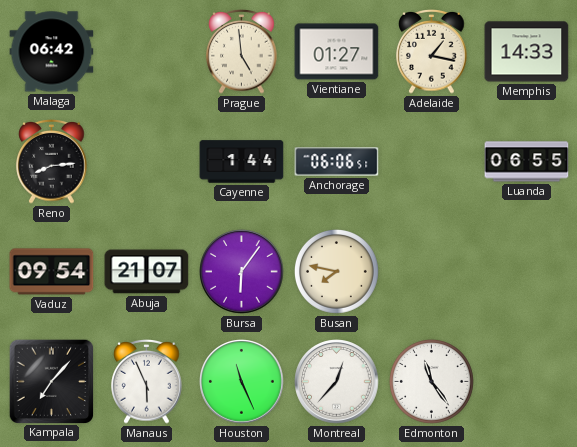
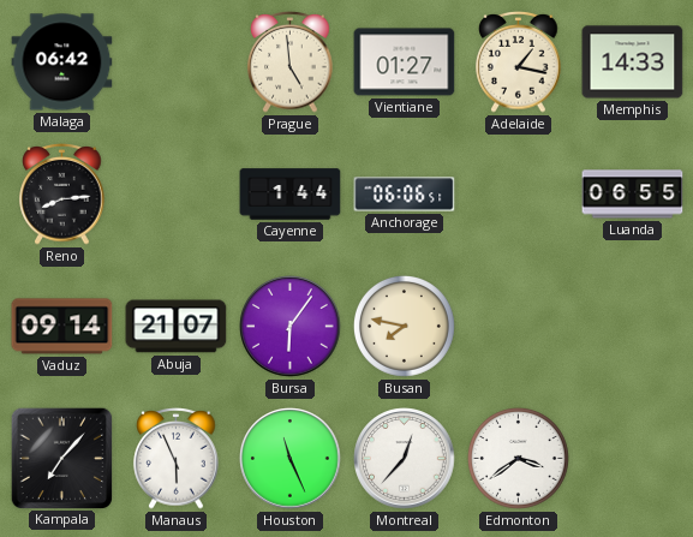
Vaduz: 09:54 -> 09:14
Edmonton: 11:24 -> 3:39
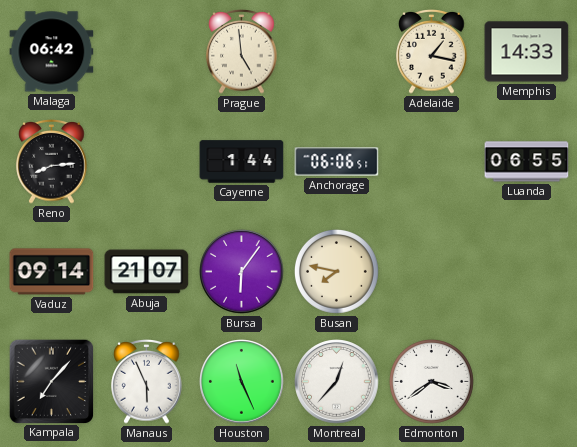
Vientiane: 01:27 -> none
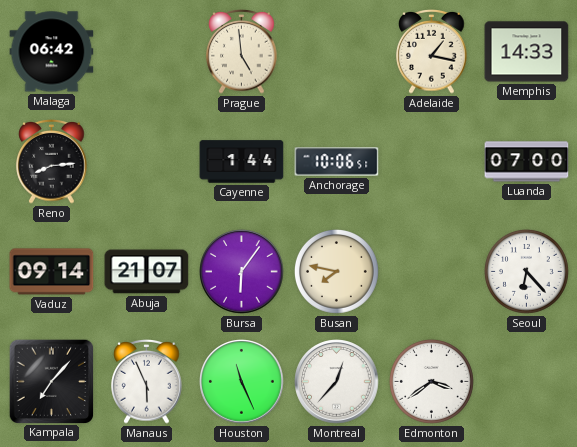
Anchorage: 06:06 -> 10:06
Luanda: 06:55 -> 07:00
Seoul: none -> 6:23
